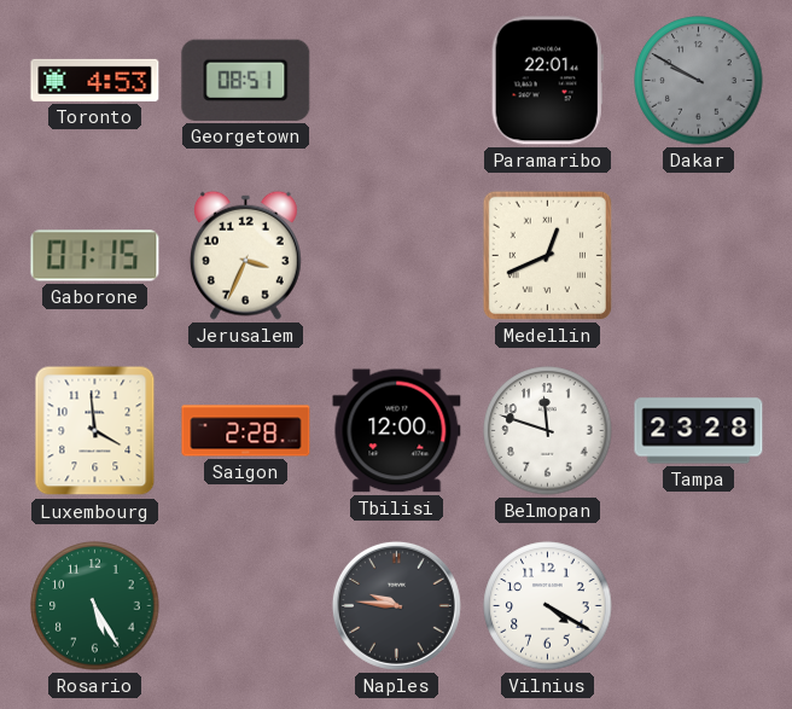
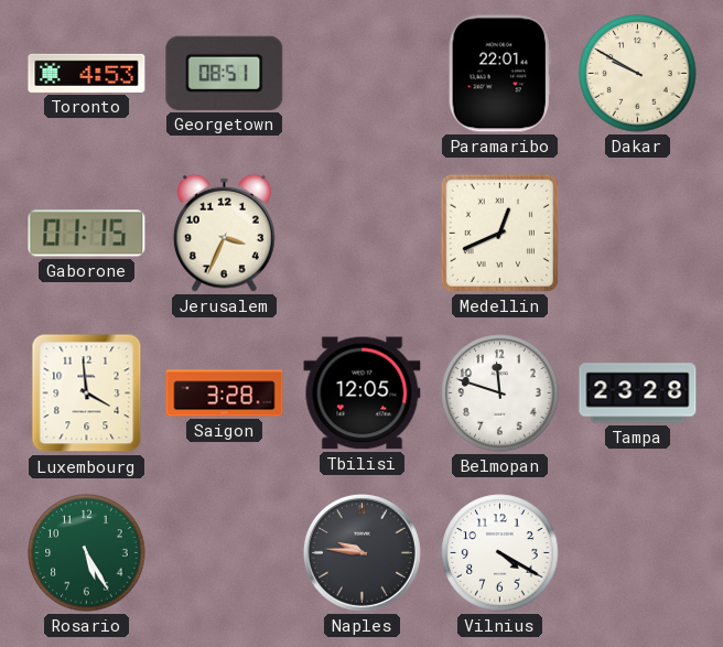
Dakar dial: grey -> cream
Saigon: 2:28 -> 3:28
Tbilisi: 12:00 -> 12:05
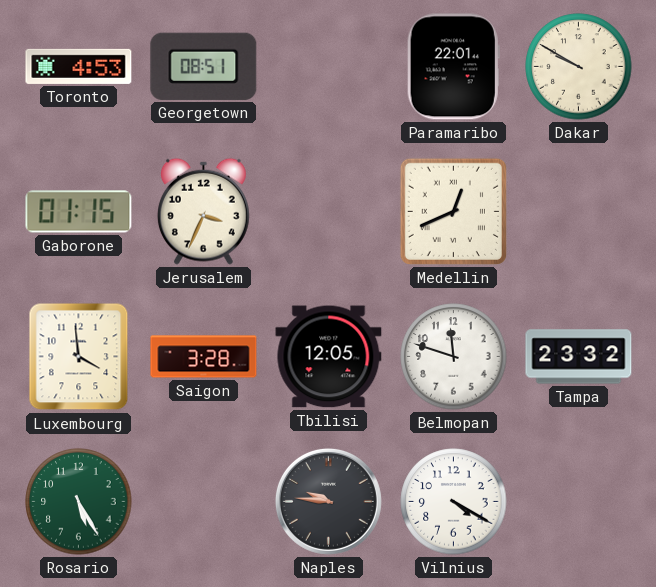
Tampa: 23:28 -> 23:32
